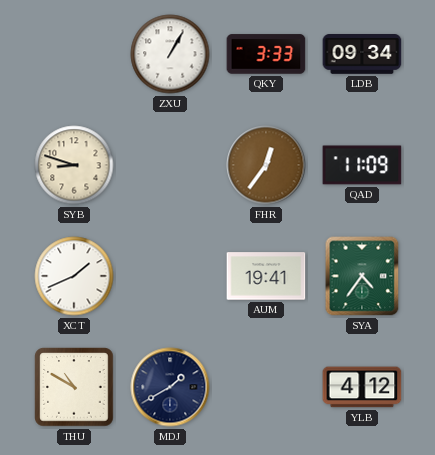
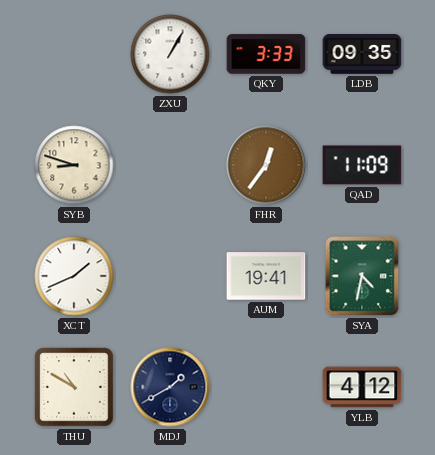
LDB: 09:34 -> 09:35
SYA: 4:36 -> 4:32
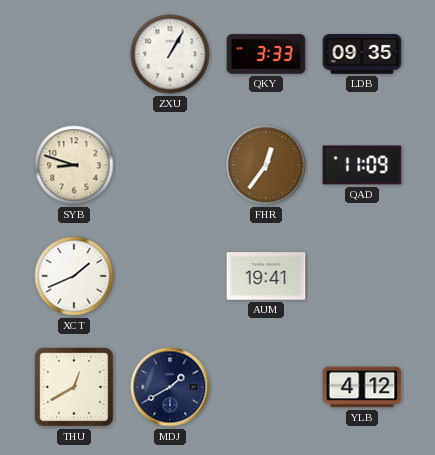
SYA: 4:32 -> none
THU: 10:50 -> 12:40
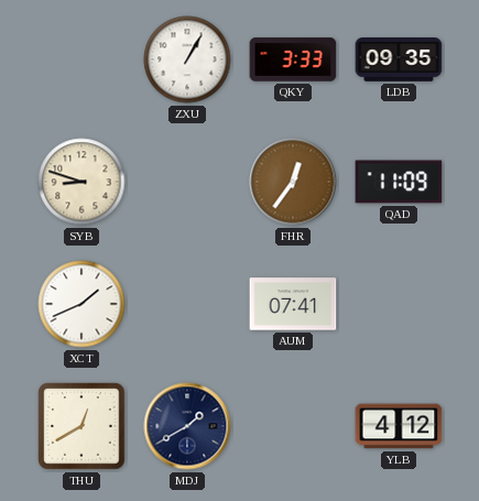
AUM: 19:41 -> 07:41
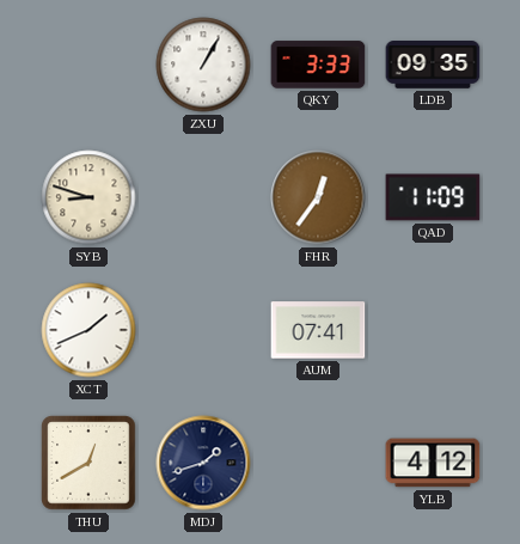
MDJ: 1:40 -> 1:42
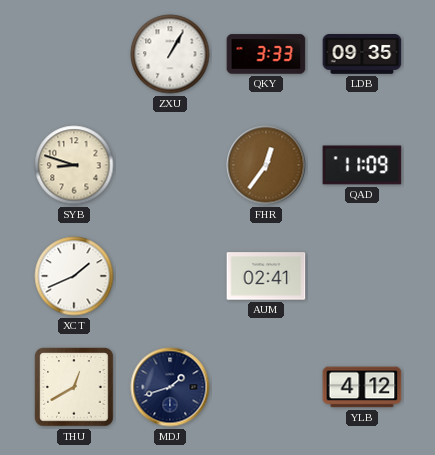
AUM: 07:41 -> 02:41
